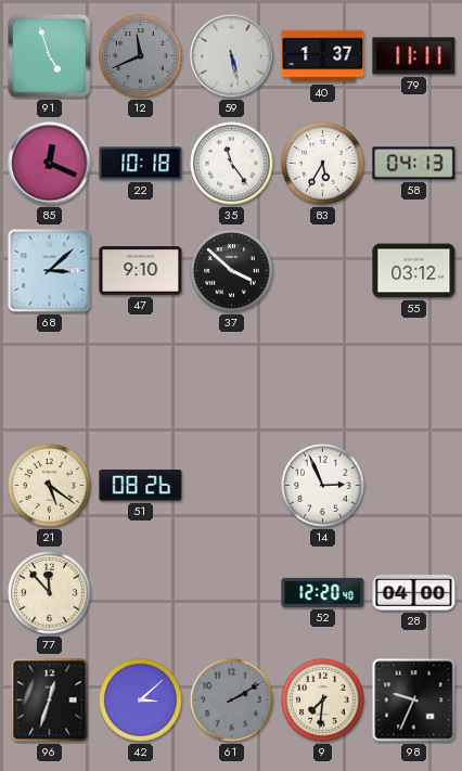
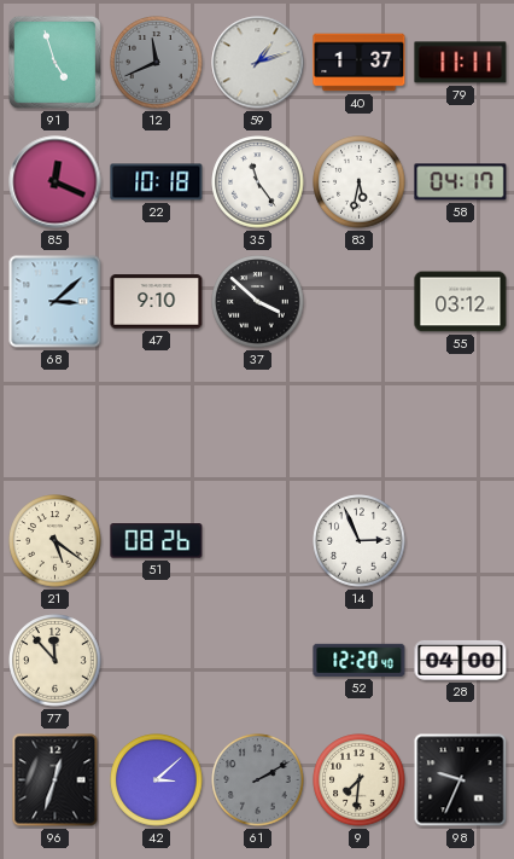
59: 5:28 -> 1:12
83: 5:35 -> 5:32
58: 04:13 -> 04:17
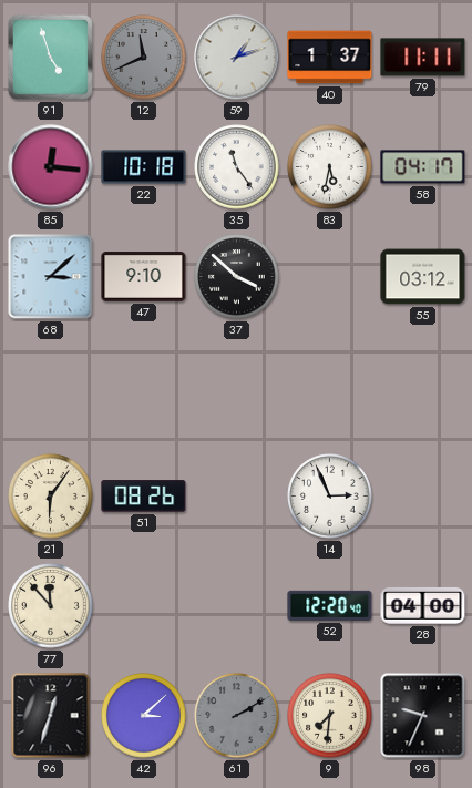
85: 12:19 -> 12:16
21: 5:21 -> 6:06
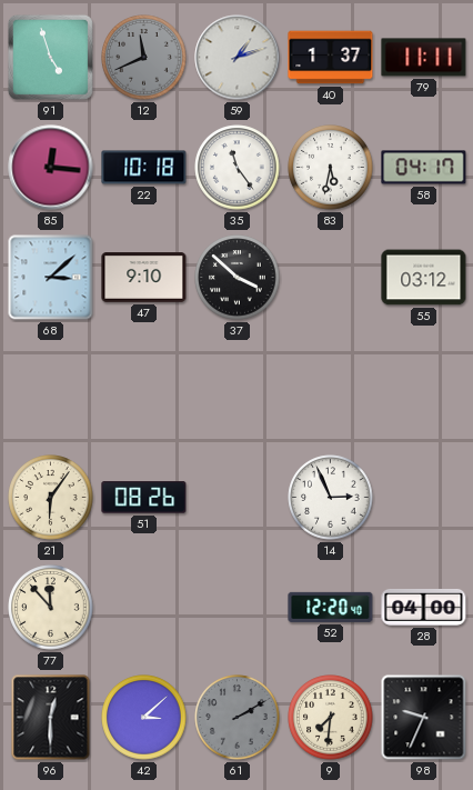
96: 12:33 -> 12:30
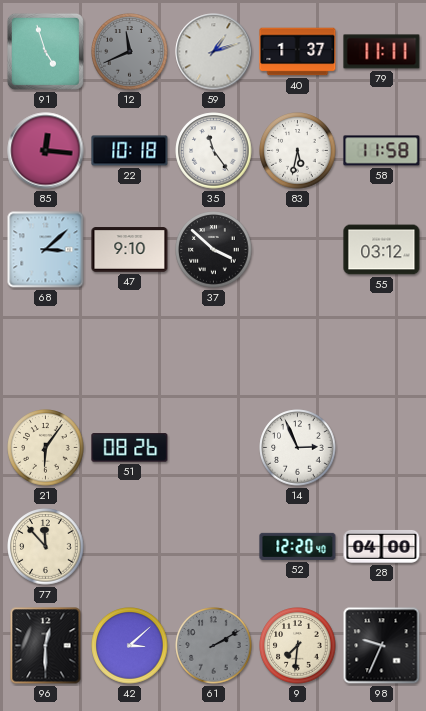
58: 04:17 -> 11:58
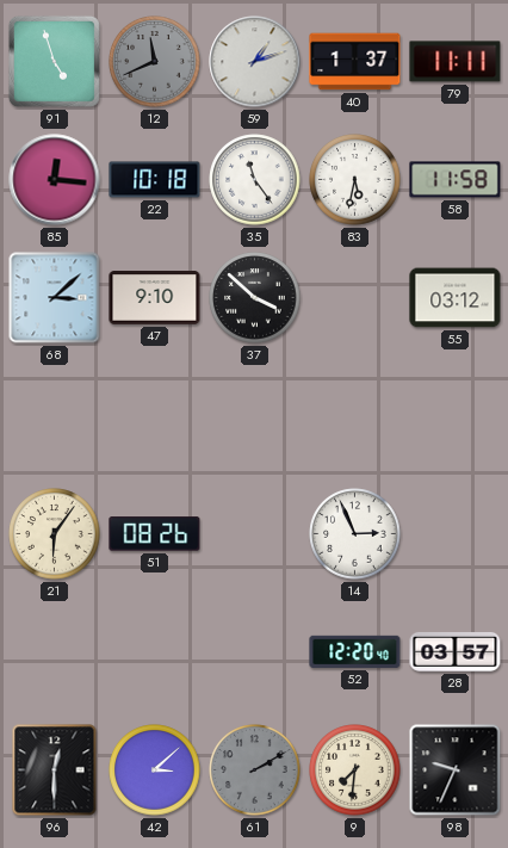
77: 11:53 -> none
28: 04:00 -> 03:57
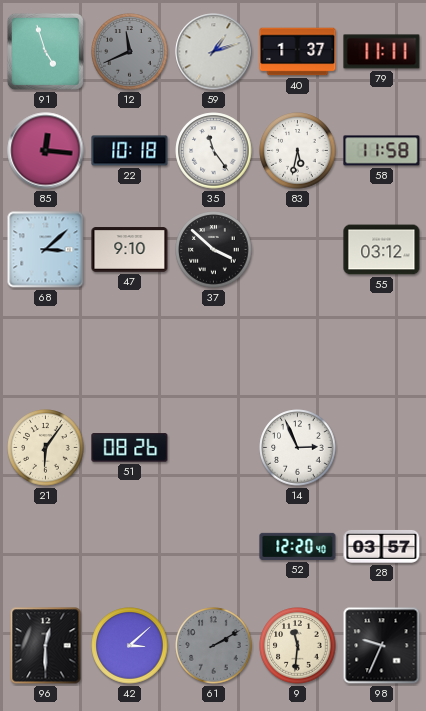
9: 7:31 -> 11:31
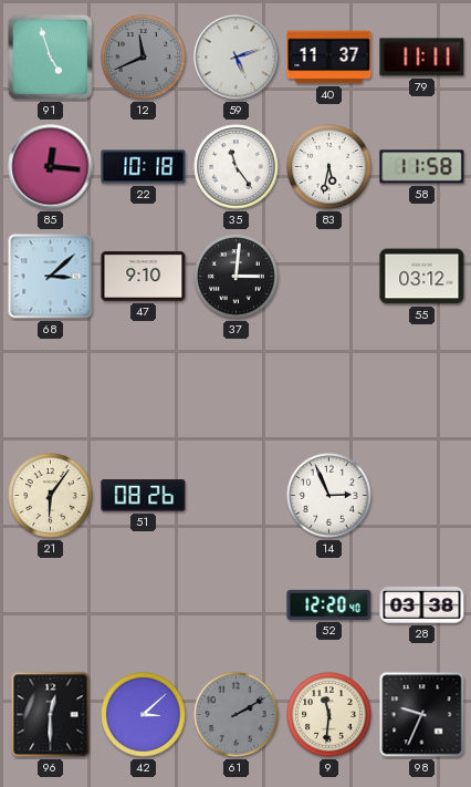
59: 1:12 -> 5:12
40: 1:37 -> 11:37
37: 3:52 -> 3:01
28: 03:57 -> 03:38
